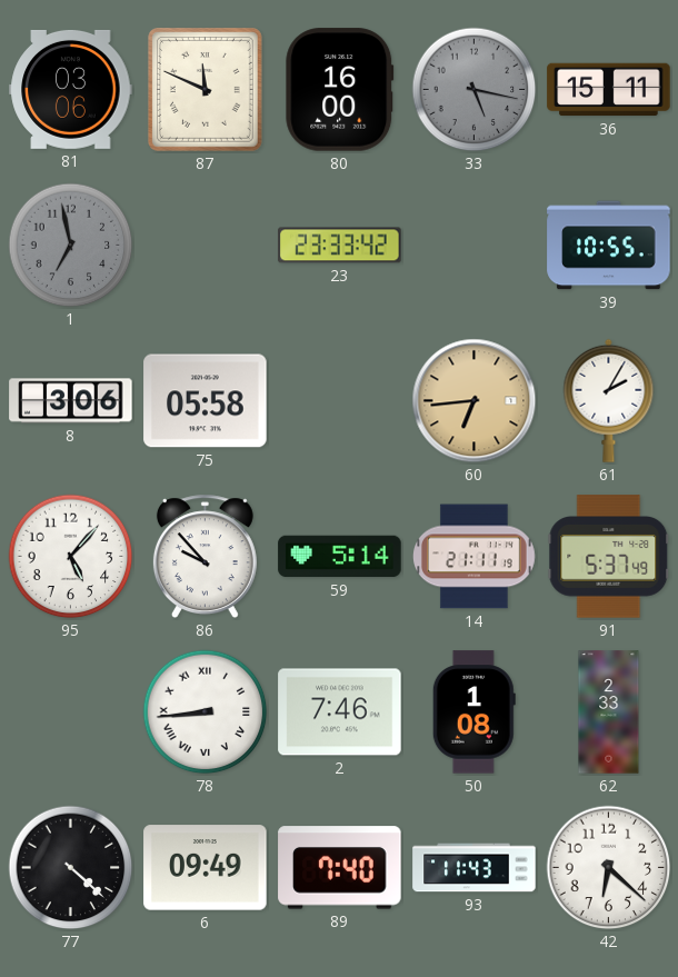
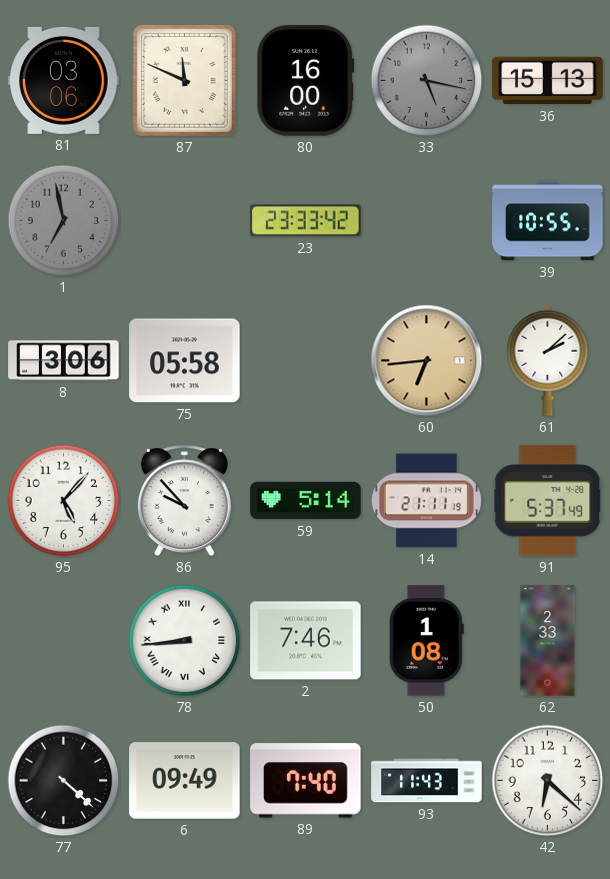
36: 15:11 -> 15:13
61: 2:05 -> 2:08
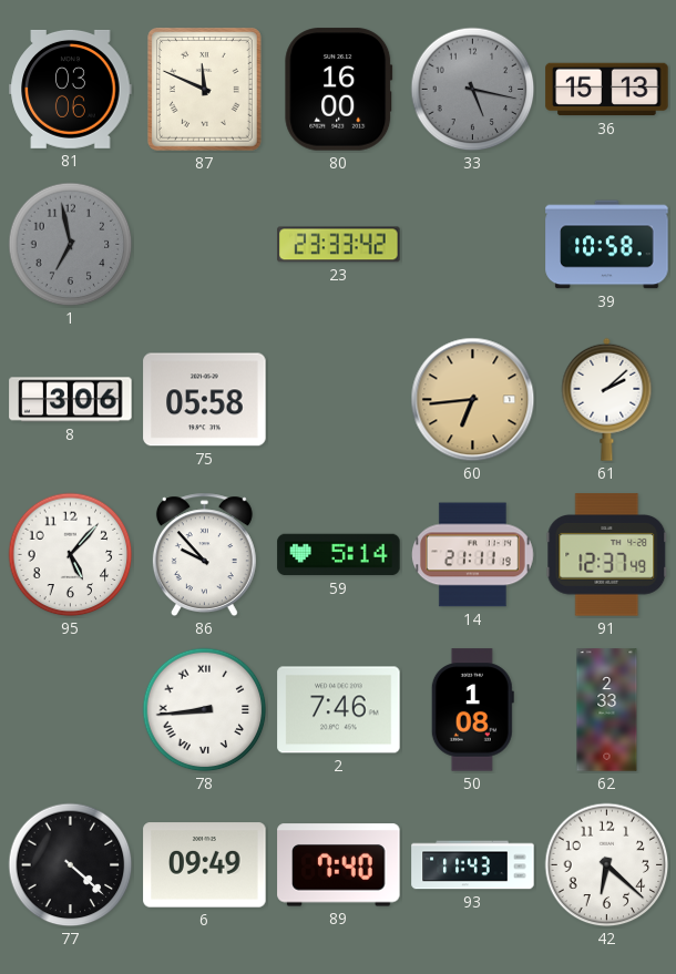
39: 10:55 -> 10:58
91: 5:37 -> 12:37
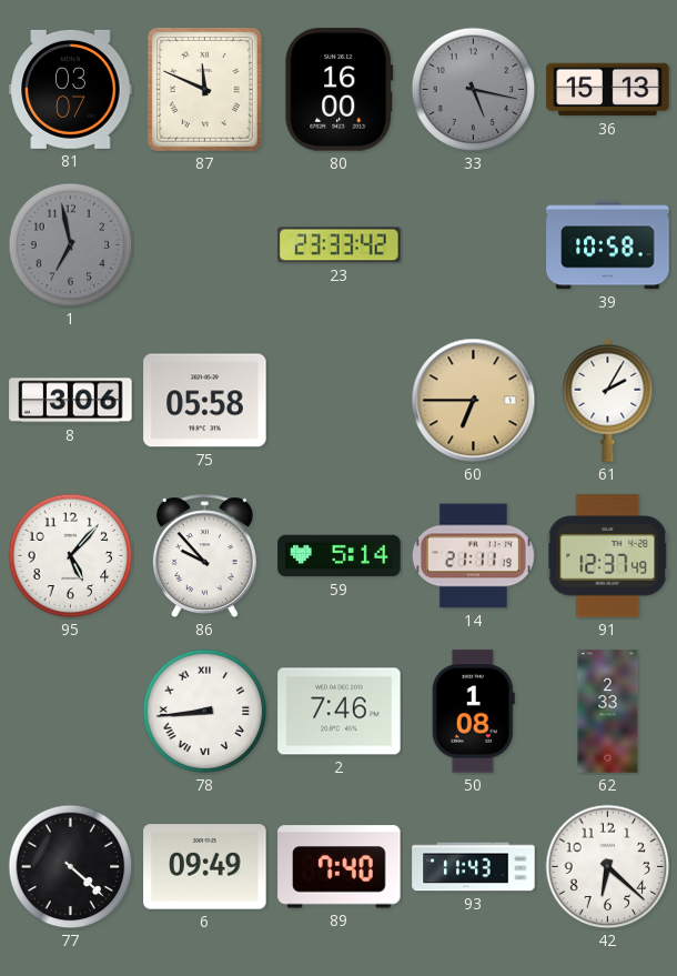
81: 03:06 -> 03:07
60: 6:44 -> 6:45
61: 2:08 -> 2:05
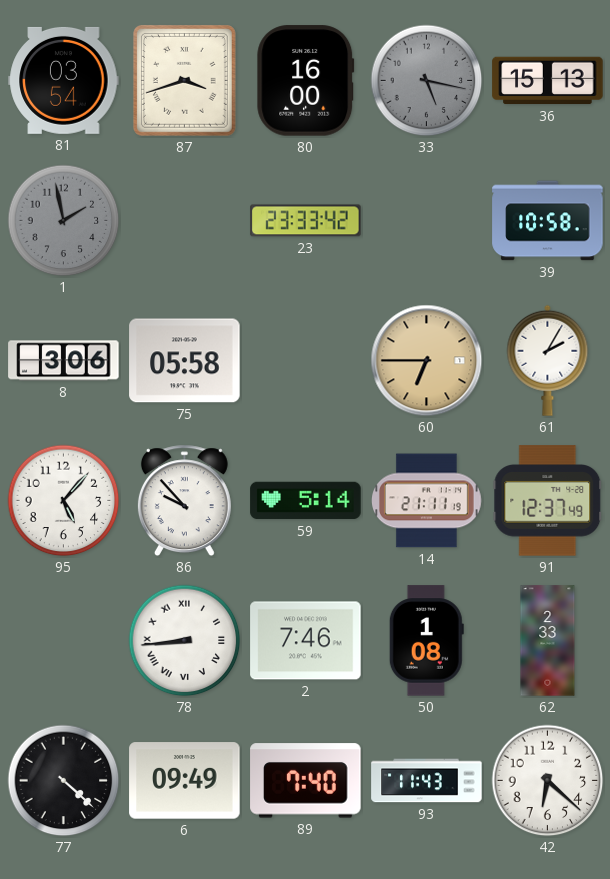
81: 03:07 -> 03:54
87: 11:49 -> 3:42
1: 6:58 -> 1:58
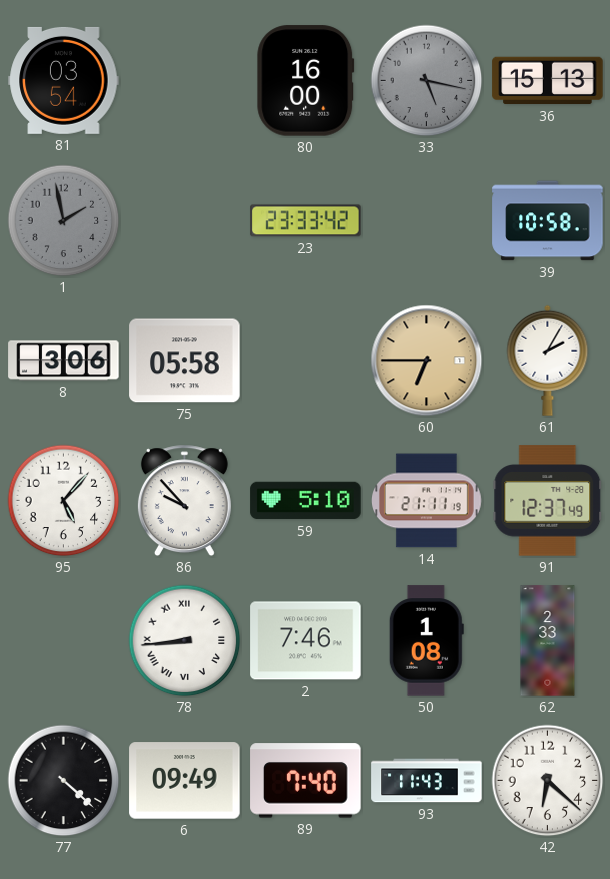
87: 3:42 -> none
59: 5:14 -> 5:10
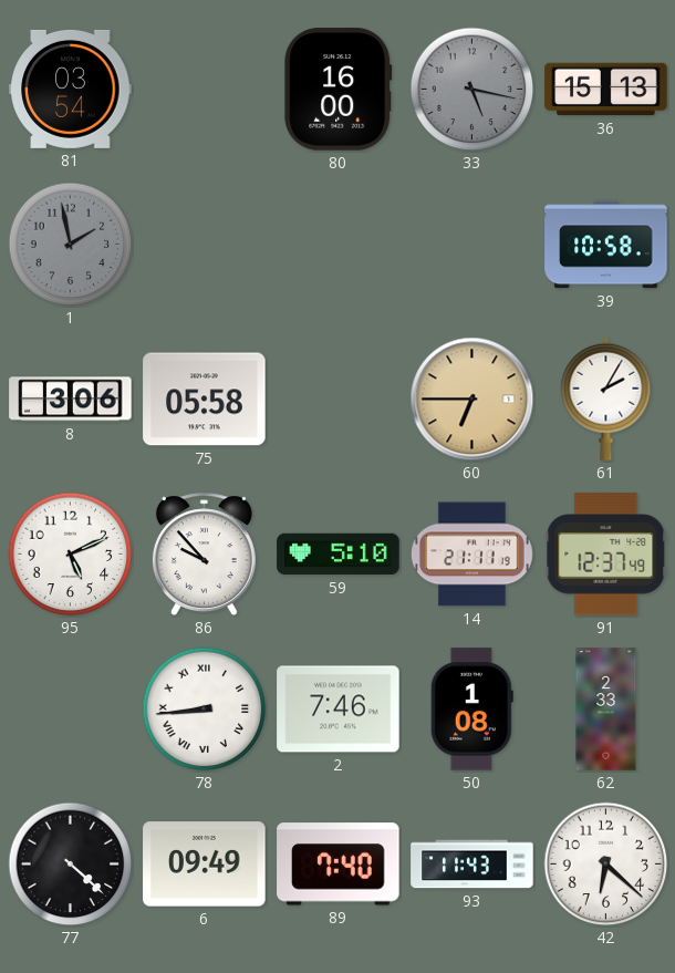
23: 23:33 -> none
95: 5:07 -> 5:11
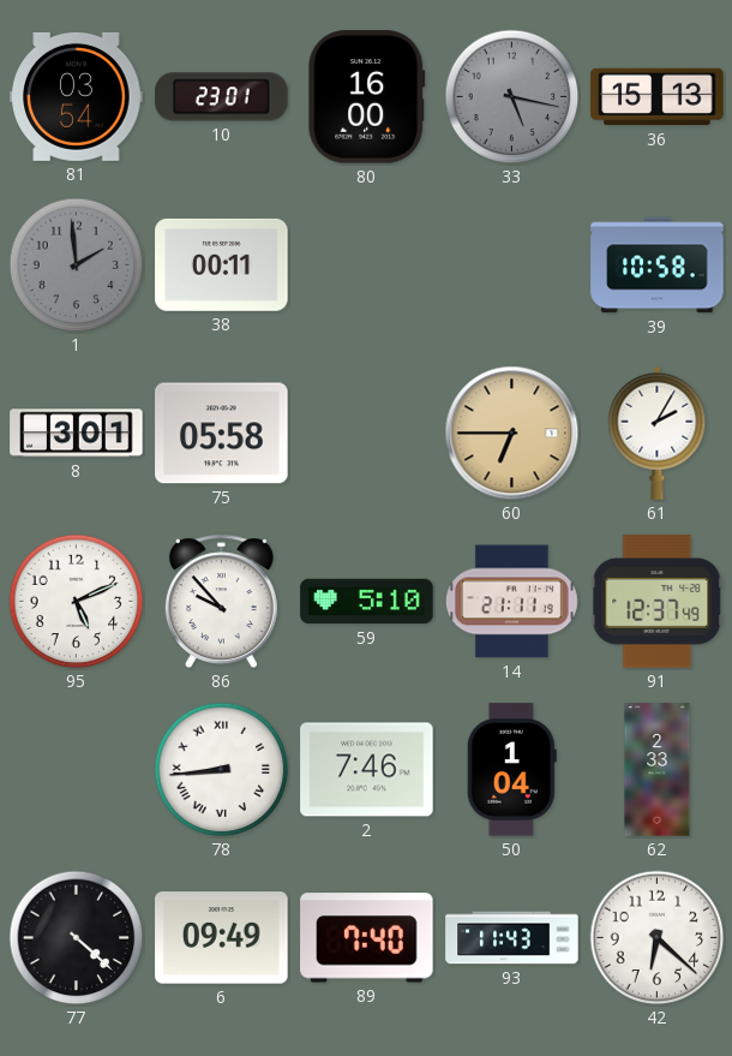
10: none -> 23:01
1: 1:58 -> 1:59
38: none -> 00:11
8: 3:06 -> 3:01
50: 1:08 -> 1:04
